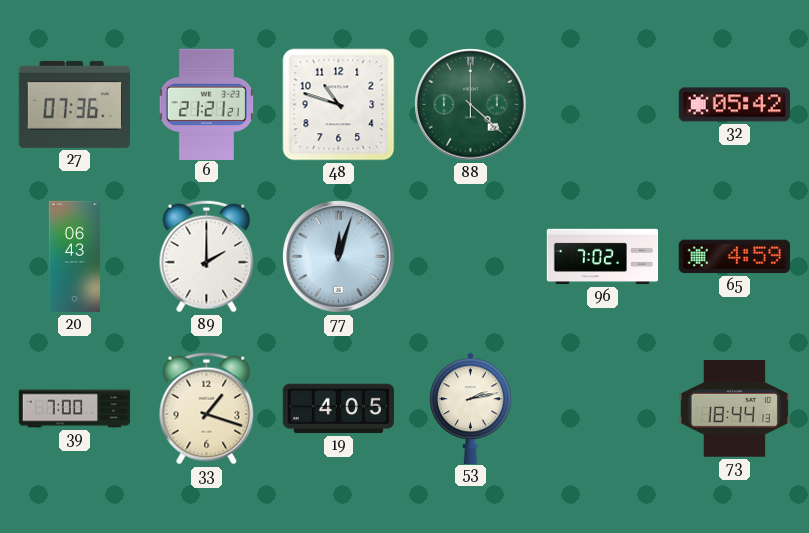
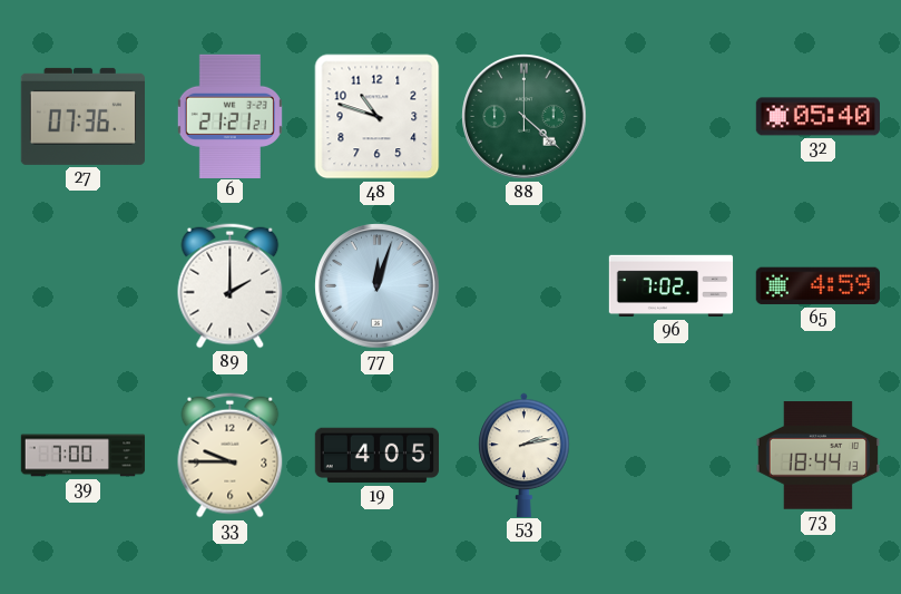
32: 05:42 -> 05:40
20: 06:43 -> none
33: 1:18 -> 9:45
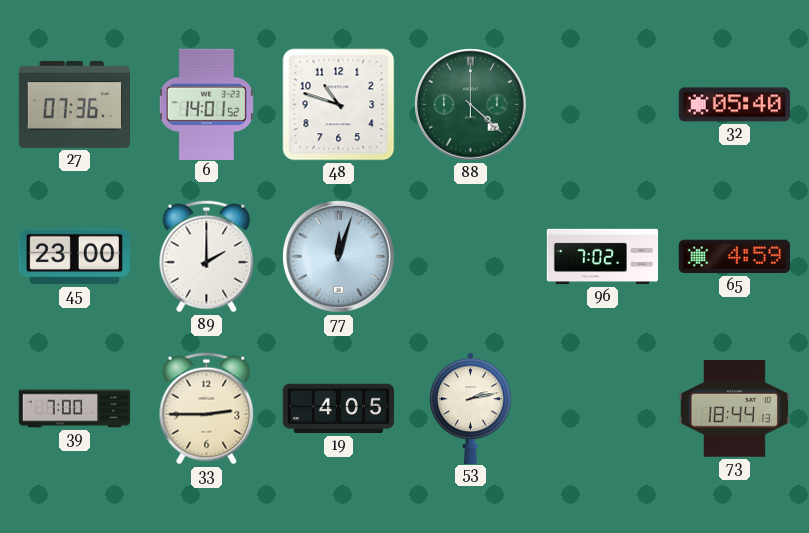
6: 21:21 -> 14:01
45: none -> 23:00
33: 9:45 -> 2:45
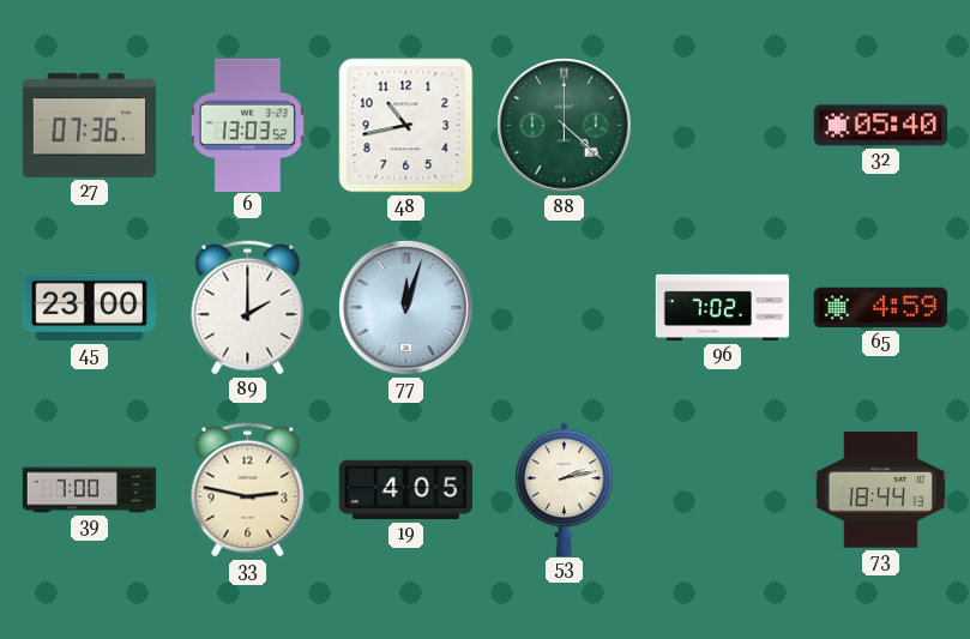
6: 14:01 -> 13:03
48: 10:48 -> 10:43
33: 2:45 -> 2:47
